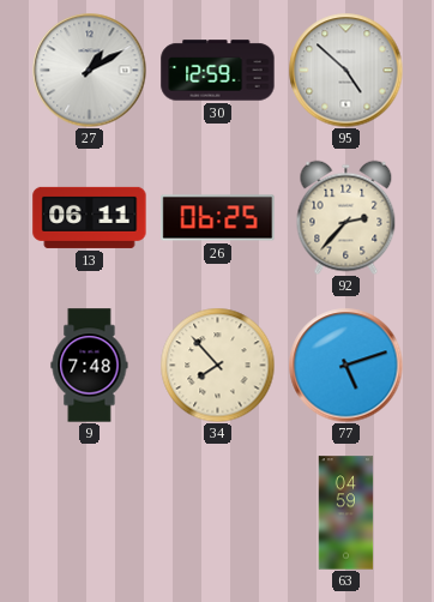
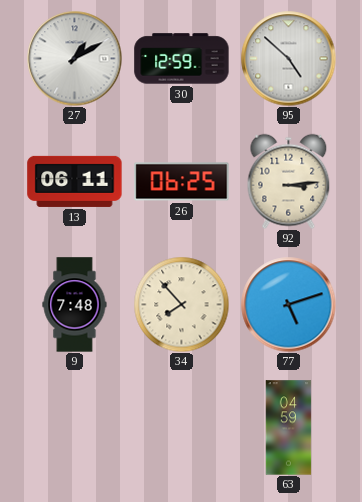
92: 2:37 -> 3:14
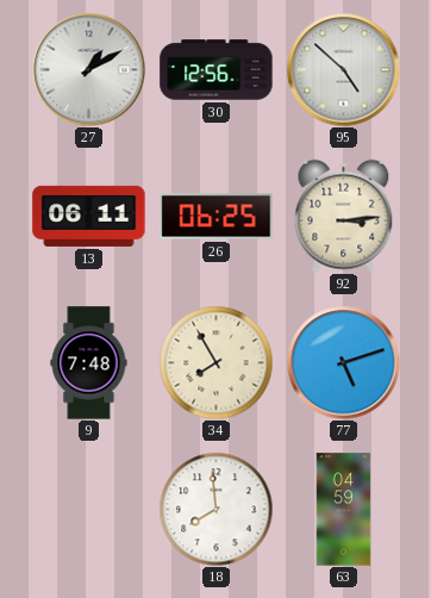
30: 12:59 -> 12:56
34: 7:53 -> 7:55
18: none -> 7:59
